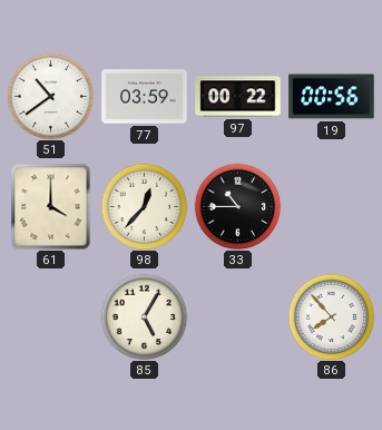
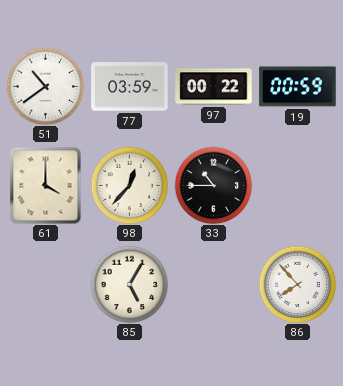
19: 00:56 -> 00:59
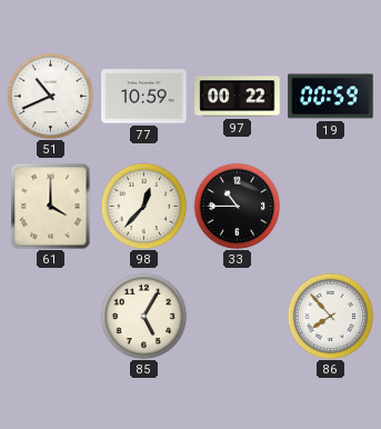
51: 10:39 -> 10:41
77: 03:59 -> 10:59
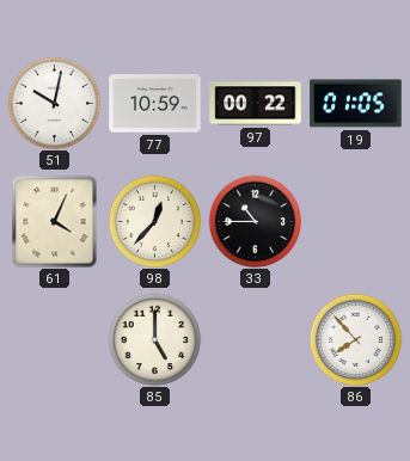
51: 10:41 -> 10:02
19: 00:59 -> 01:05
61: 4:00 -> 4:04
85: 5:05 -> 5:00
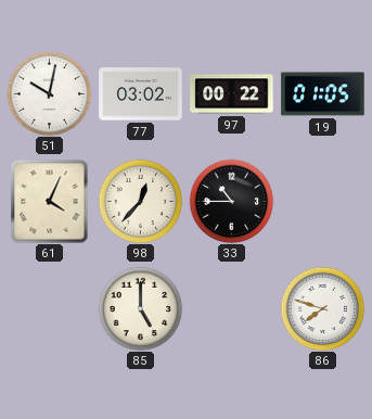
77: 10:59 -> 03:02
86: 7:53 -> 7:48
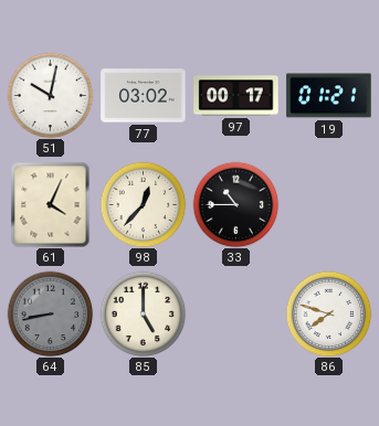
97: 00:22 -> 00:17
19: 01:05 -> 01:21
64: none -> 8:43
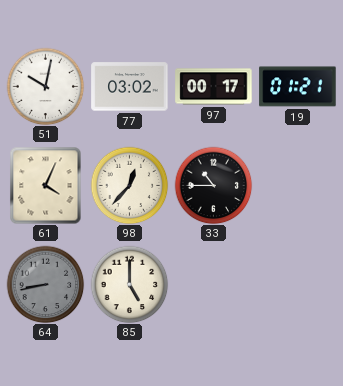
86: 7:48 -> none
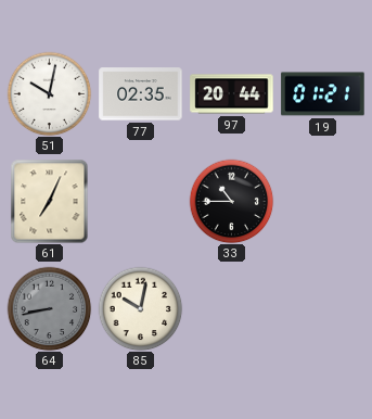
77: 03:02 -> 02:35
97: 00:17 -> 20:44
61: 4:04 -> 7:04
98: 12:37 -> none
85: 5:00 -> 10:02
